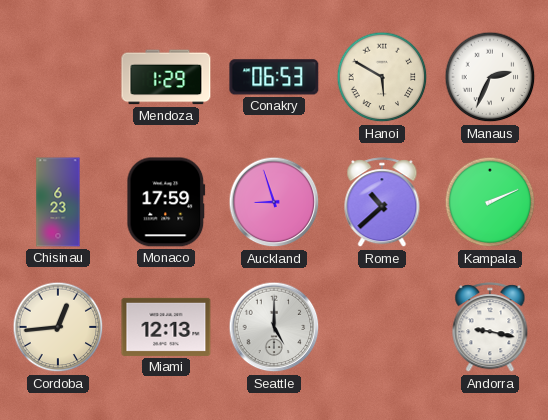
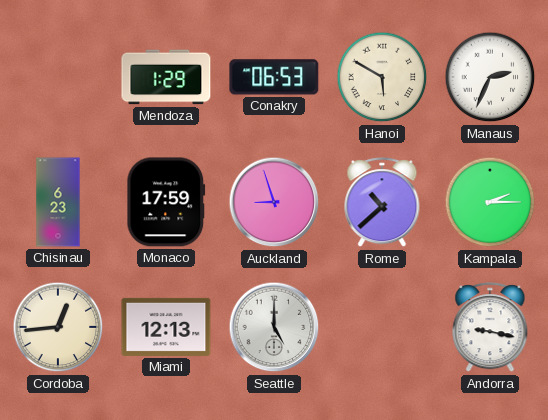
Kampala: 2:11 -> 2:15
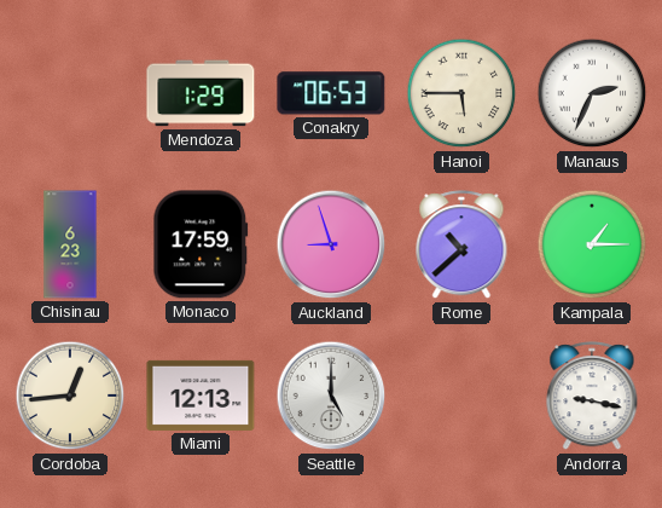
Hanoi: 5:50 -> 5:45
Kampala: 2:15 -> 1:15
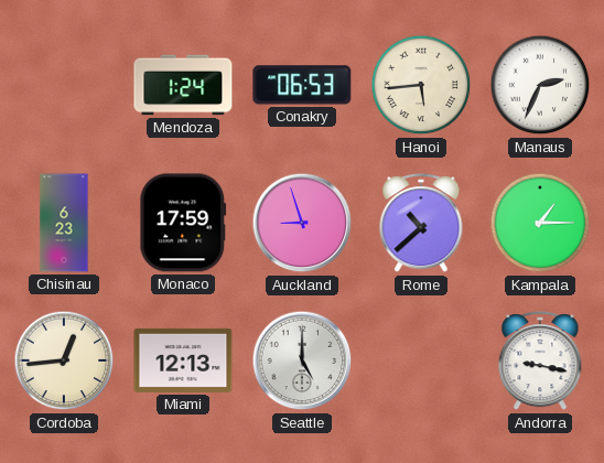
Mendoza: 1:29 -> 1:24
Hanoi: 5:45 -> 5:44
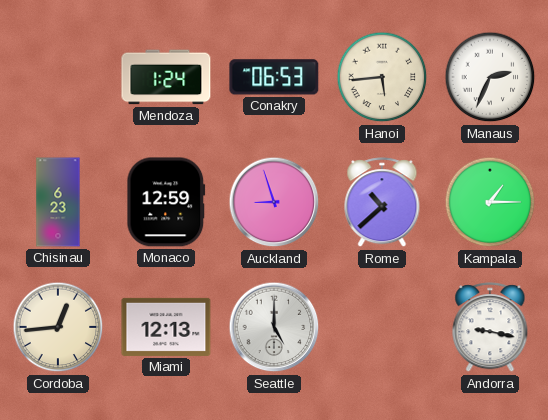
Monaco: 17:59 -> 12:59
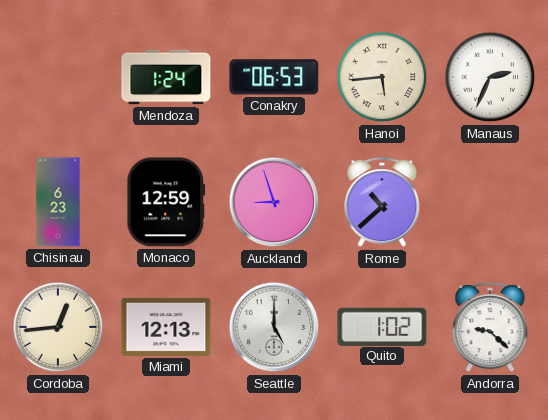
Kampala: 1:15 -> none
Quito: none -> 1:02
Andorra: 9:17 -> 9:22
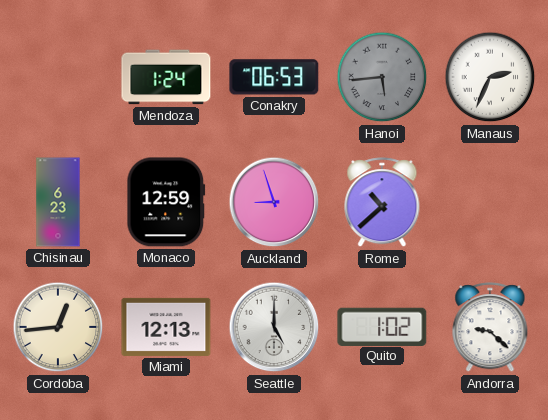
Hanoi dial: cream -> grey
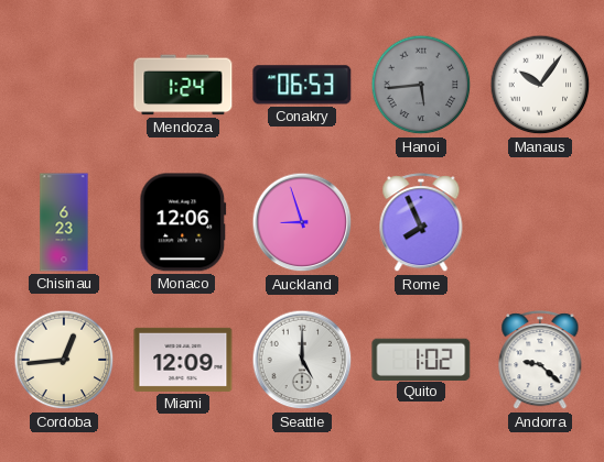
Manaus: 2:34 -> 10:06
Monaco: 12:59 -> 12:06
Rome: 10:38 -> 7:56
Miami: 12:13 -> 12:09
